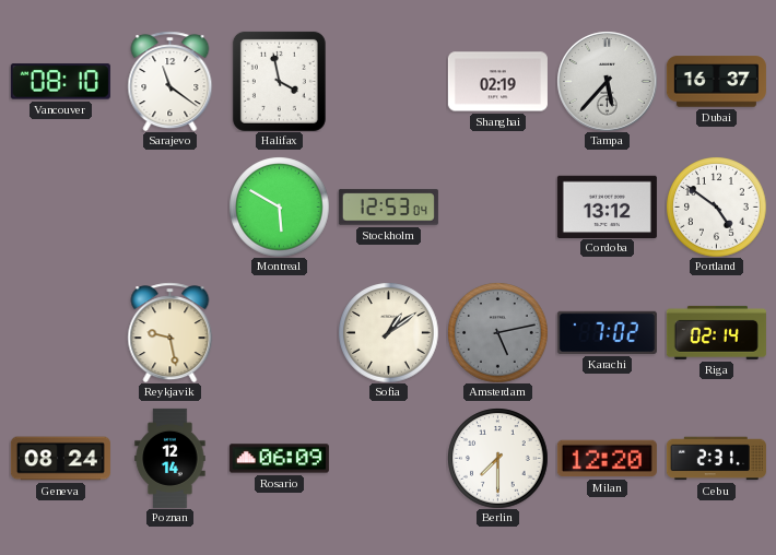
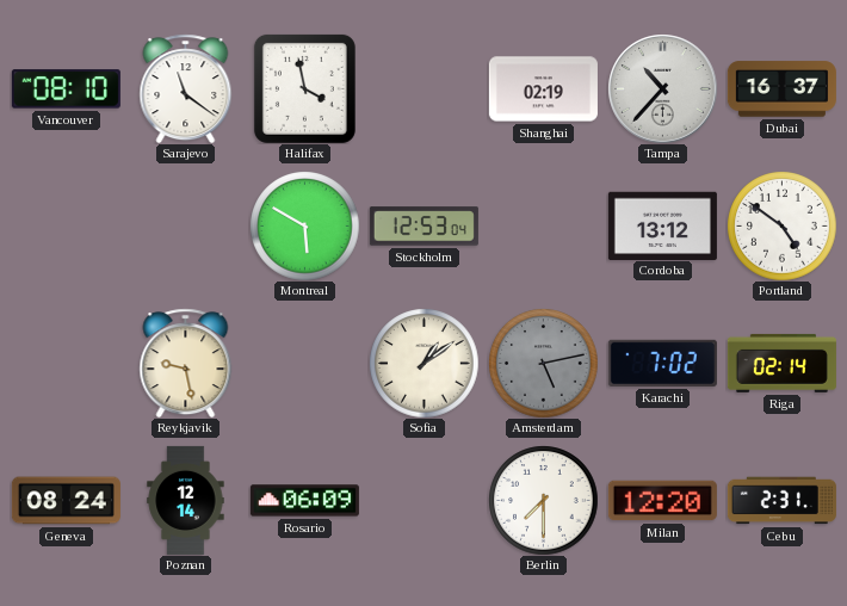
Tampa: 5:37 -> 10:37
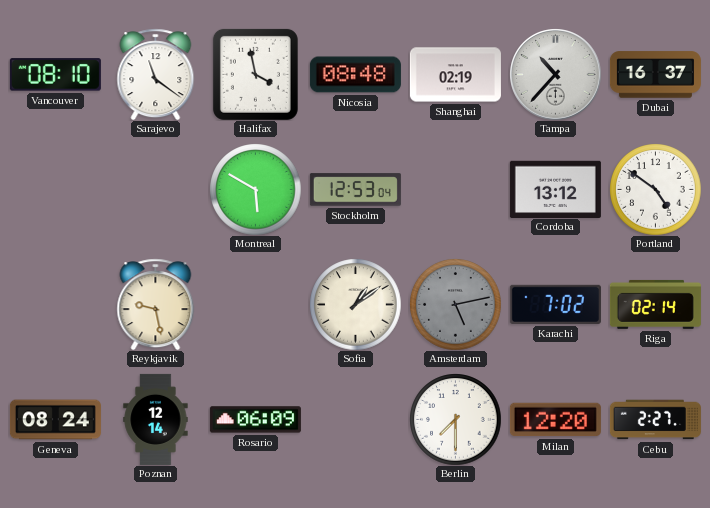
Nicosia: none -> 08:48
Cebu: 2:31 -> 2:27
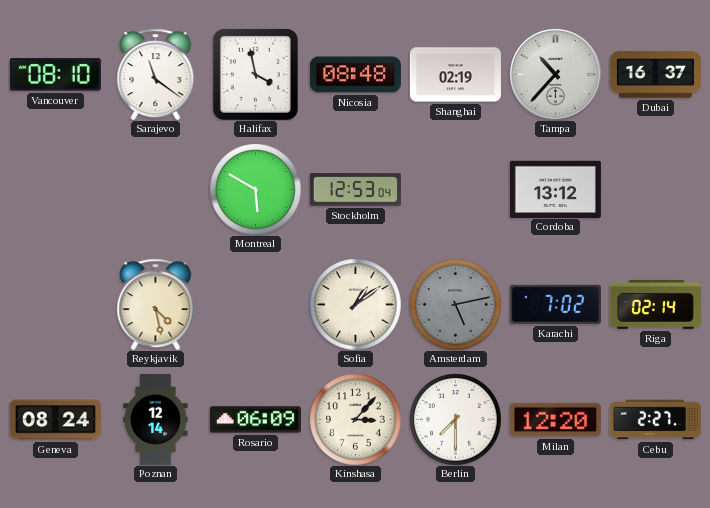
Portland: 4:51 -> none
Reykjavik: 9:28 -> 4:28
Kinshasa: none -> 3:07
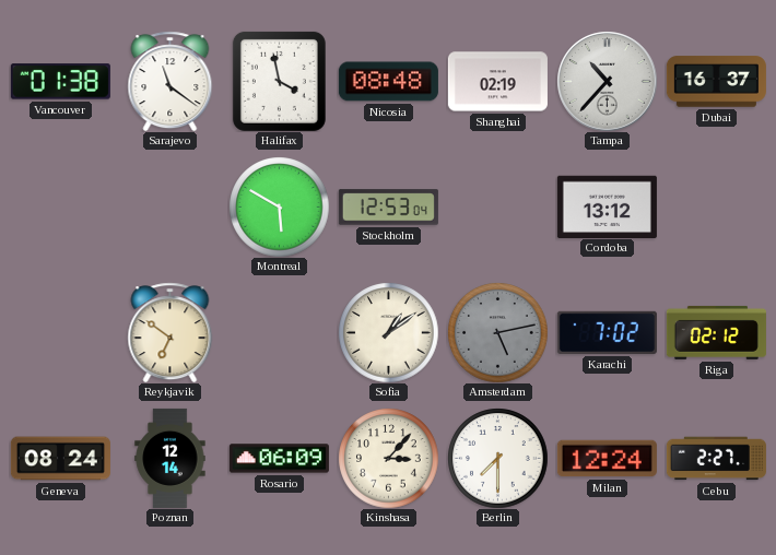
Vancouver: 08:10 -> 01:38
Reykjavik: 4:28 -> 6:51
Riga: 02:14 -> 02:12
Milan: 12:20 -> 12:24
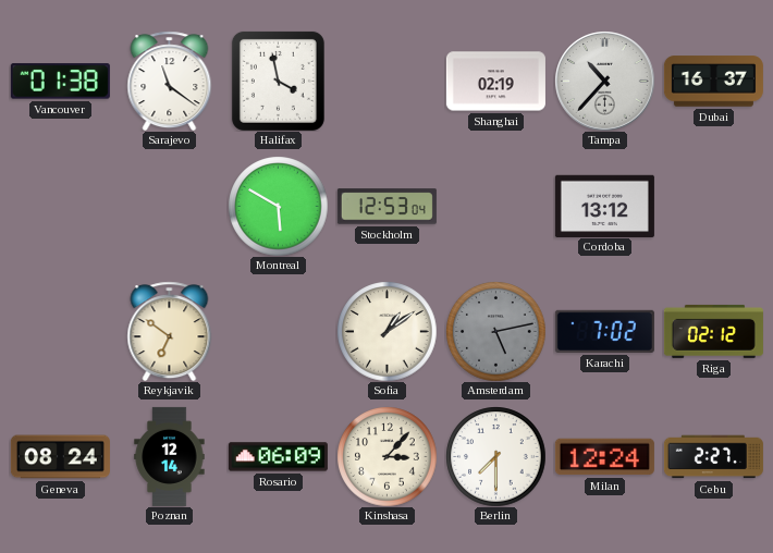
Nicosia: 08:48 -> none
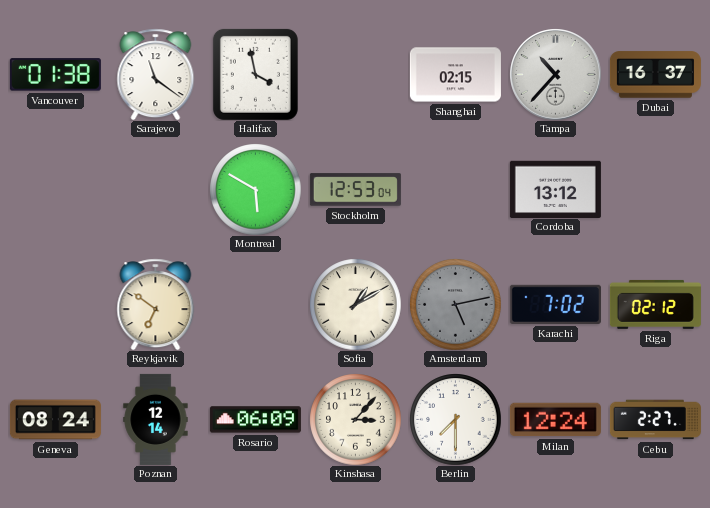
Shanghai: 02:19 -> 02:15
Sofia: 1:09 -> 1:10
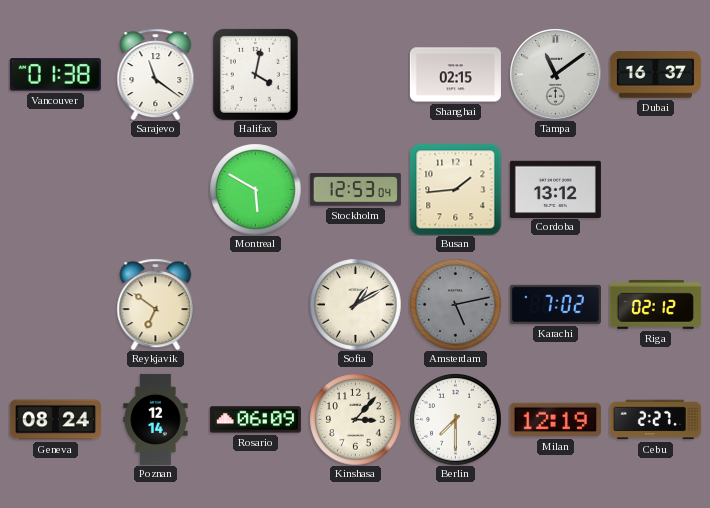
Halifax: 3:58 -> 4:02
Tampa: 10:37 -> 11:09
Busan: none -> 1:44
Milan: 12:24 -> 12:19
